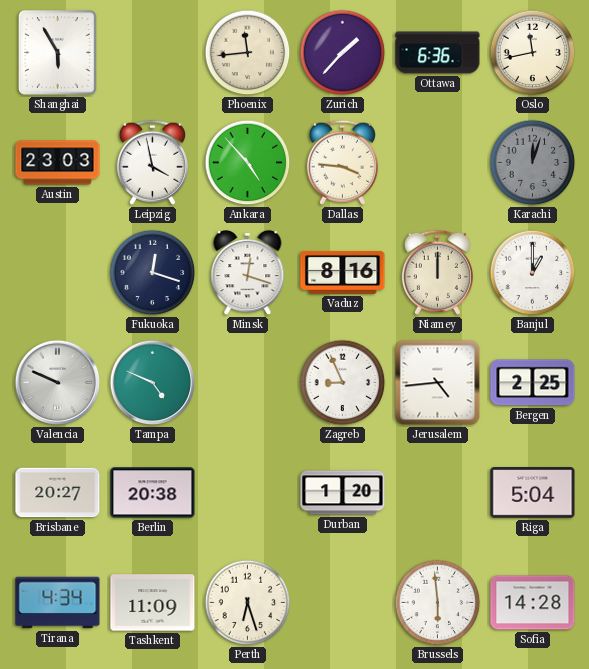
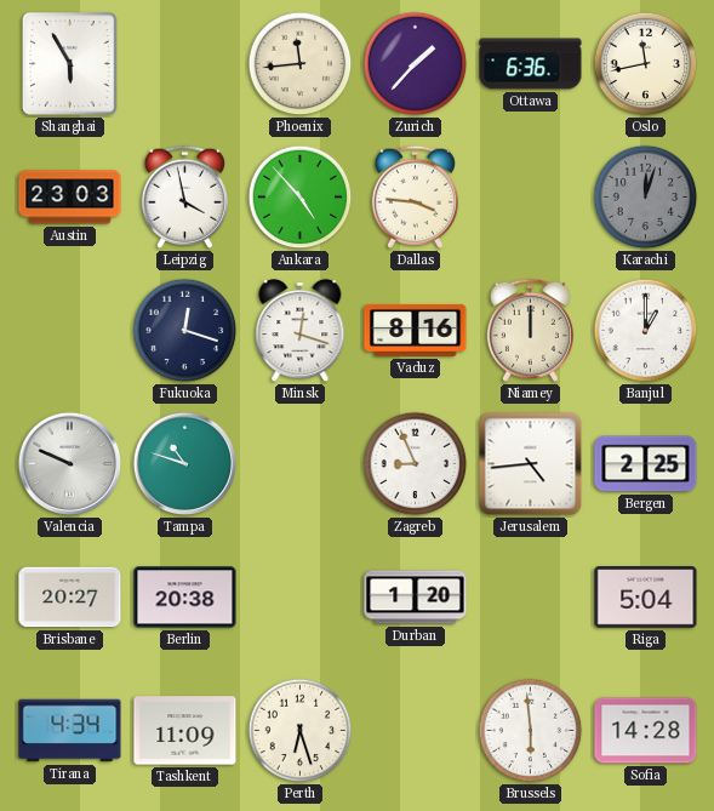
Tampa: 4:49 -> 10:48
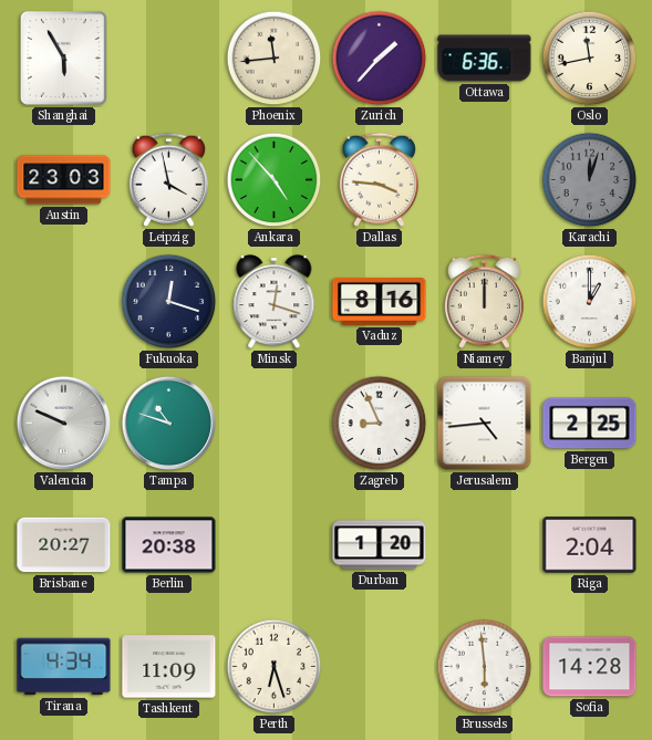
Riga: 5:04 -> 2:04
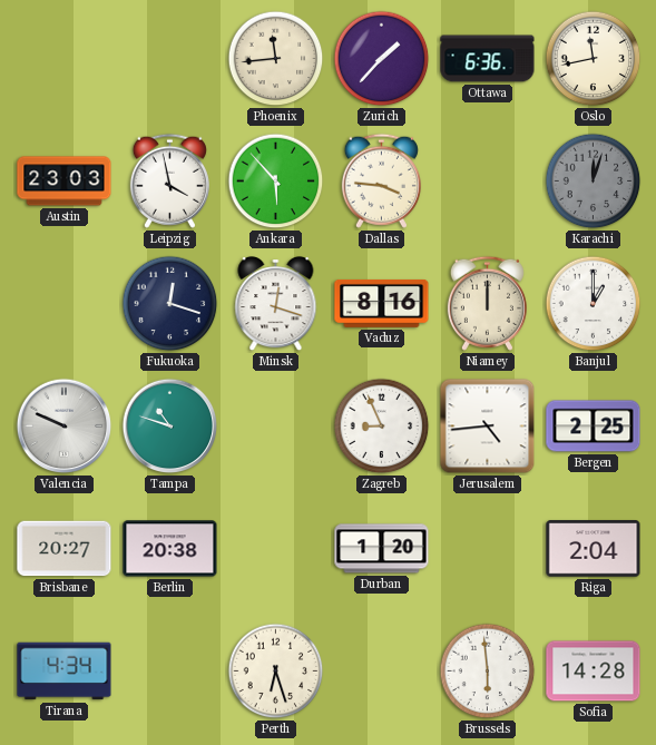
Shanghai: 5:55 -> none
Ankara: 4:53 -> 5:53
Tashkent: 11:09 -> none
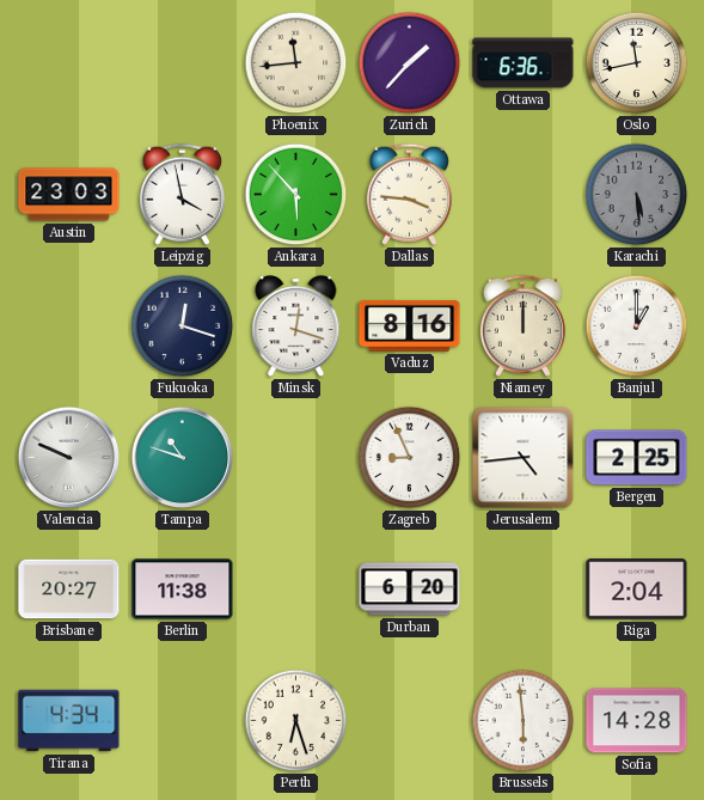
Karachi: 12:03 -> 5:29
Berlin: 20:38 -> 11:38
Durban: 1:20 -> 6:20
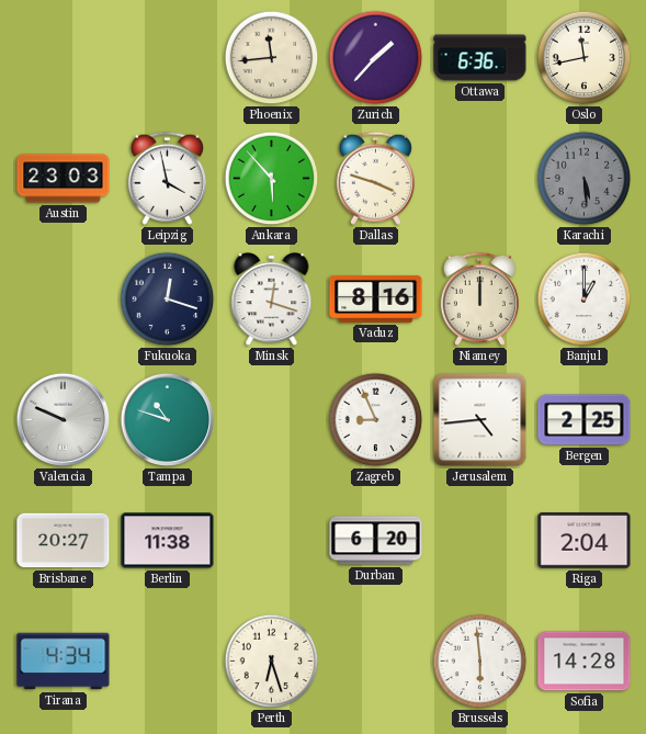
Dallas: 3:46 -> 3:48
